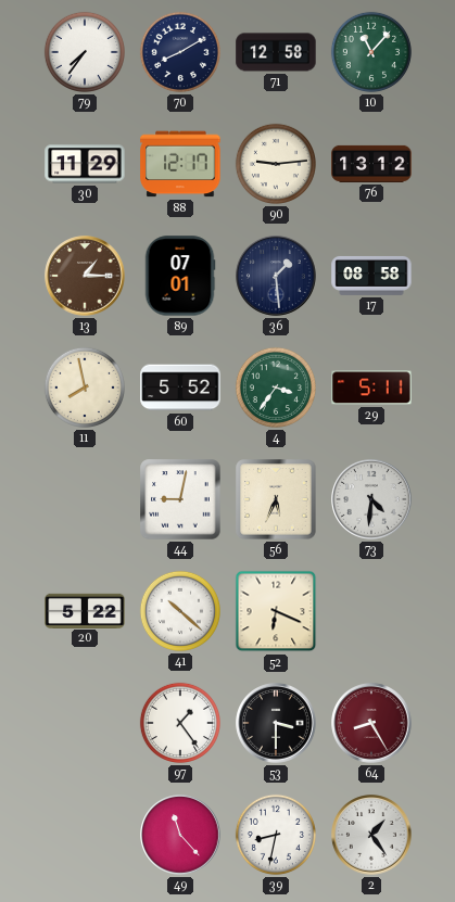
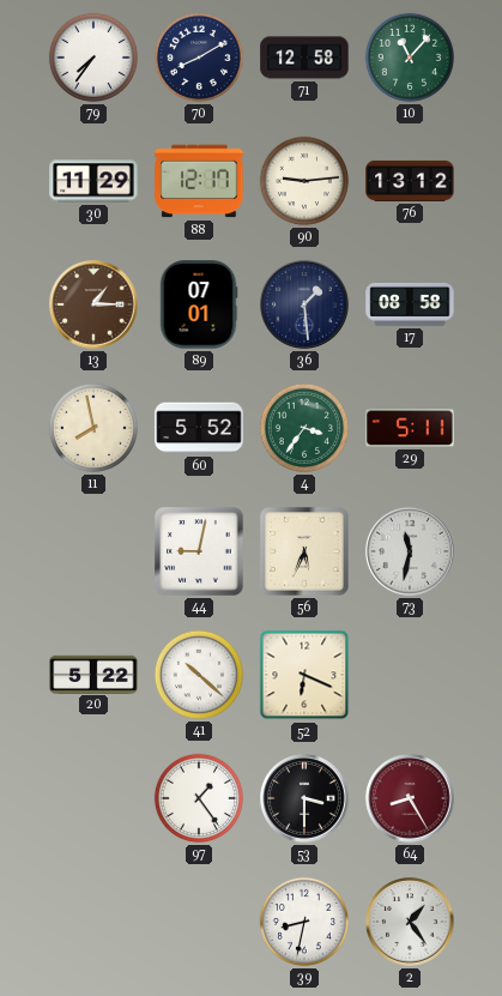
73: 4:31 -> 11:32
49: 11:23 -> none
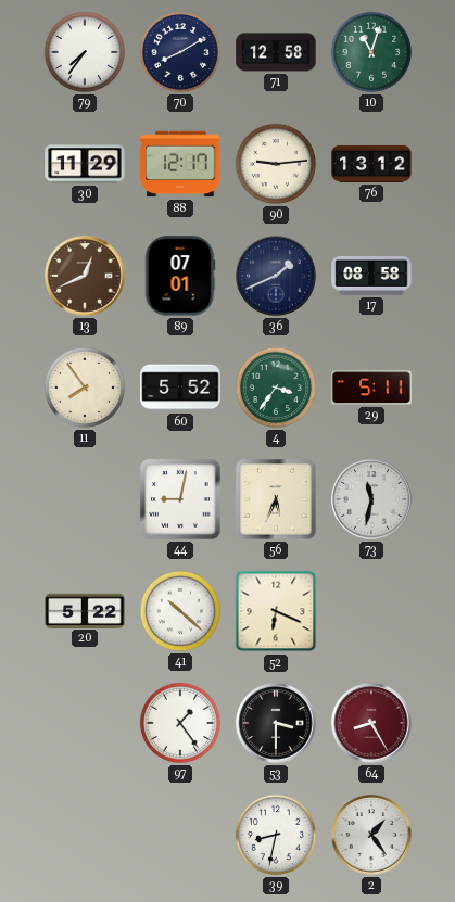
10: 11:07 -> 11:03
13: 1:15 -> 12:41
36: 1:29 -> 1:41
11: 7:58 -> 7:54
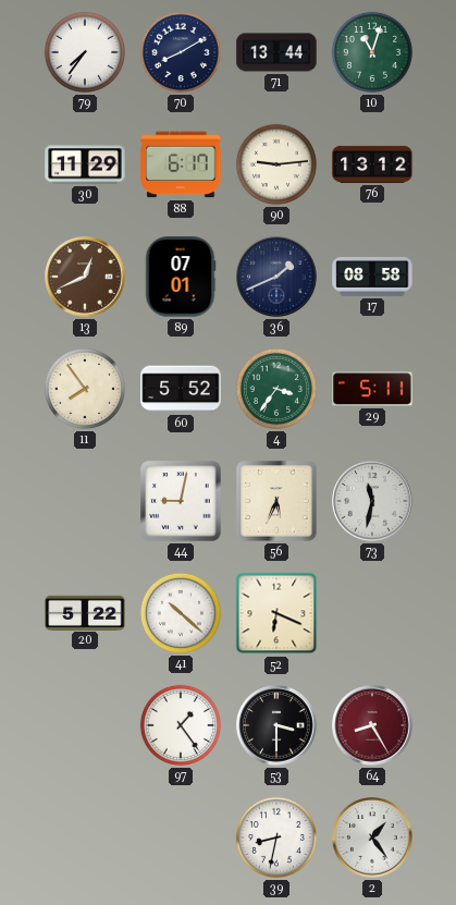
71: 12:58 -> 13:44
88: 12:17 -> 6:17
